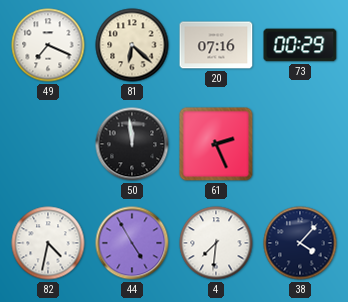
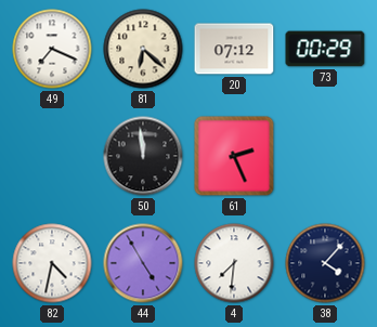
20: 07:16 -> 07:12
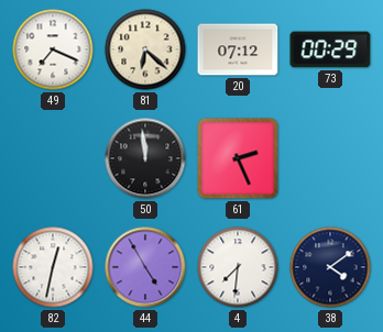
82: 4:32 -> 12:32
38: 4:07 -> 4:09
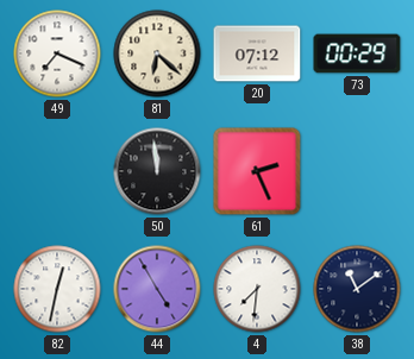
38: 4:09 -> 11:09
